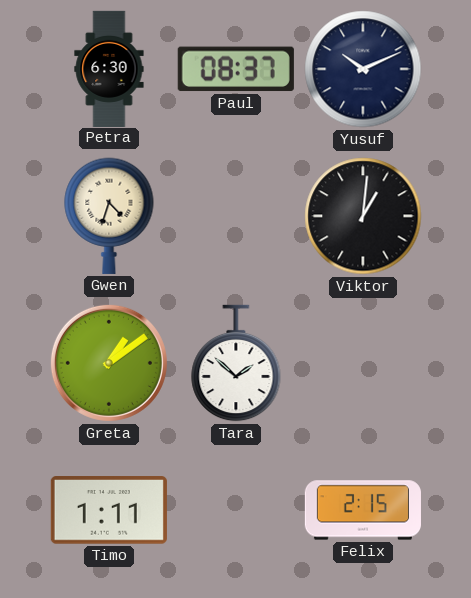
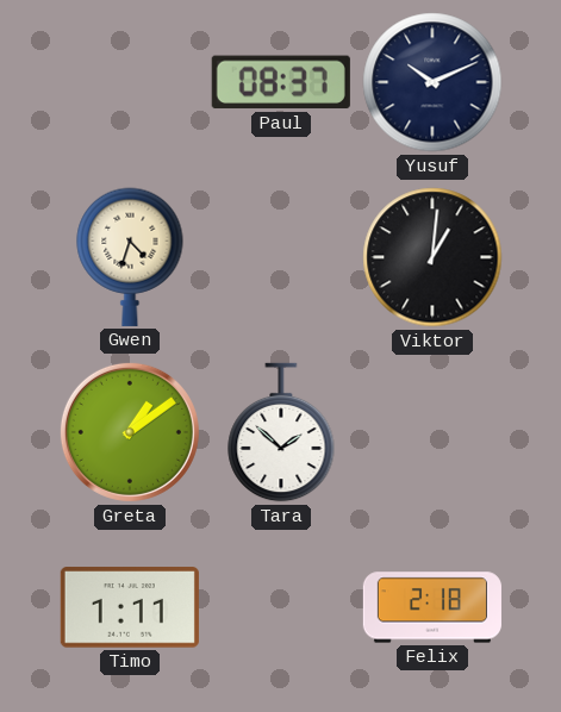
Petra: 6:30 -> none
Felix: 2:15 -> 2:18
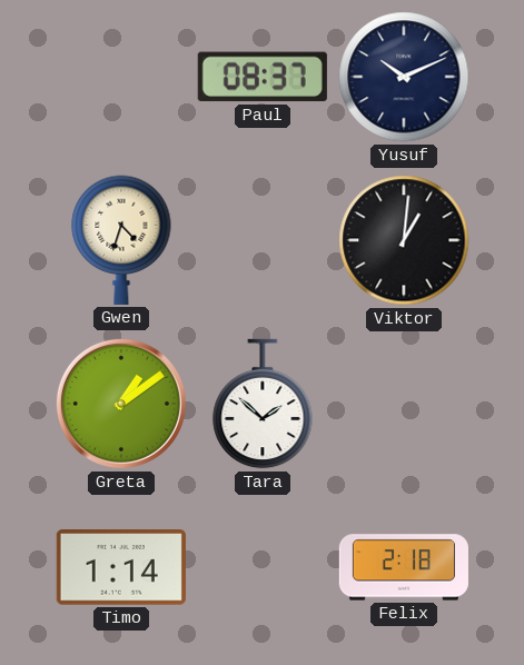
Timo: 1:11 -> 1:14
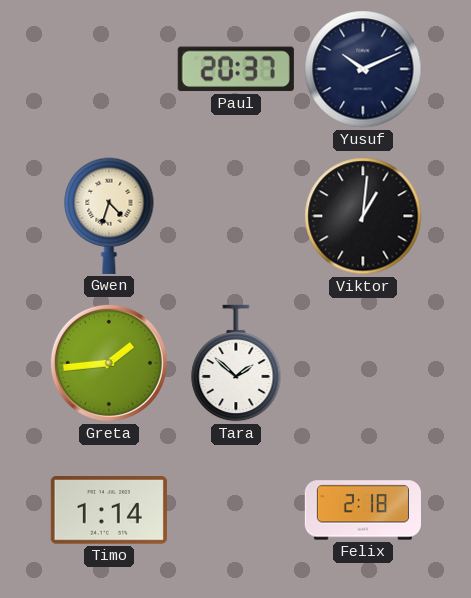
Paul: 08:37 -> 20:37
Greta: 1:09 -> 1:44
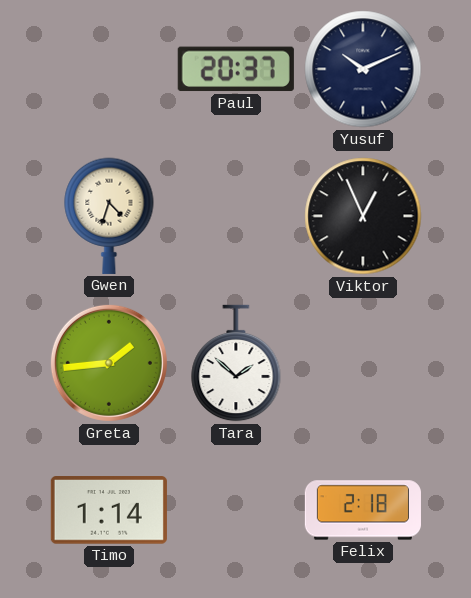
Viktor: 1:01 -> 12:56
